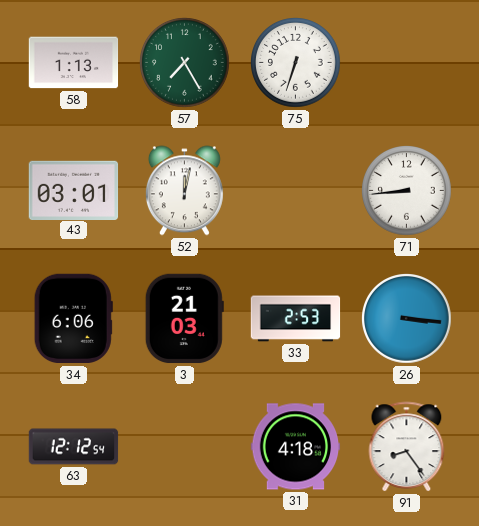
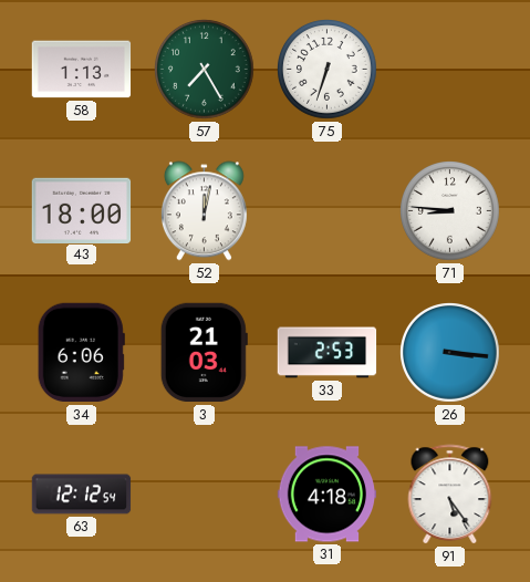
43: 03:01 -> 18:00
71: 8:44 -> 8:46
91: 8:24 -> 5:24
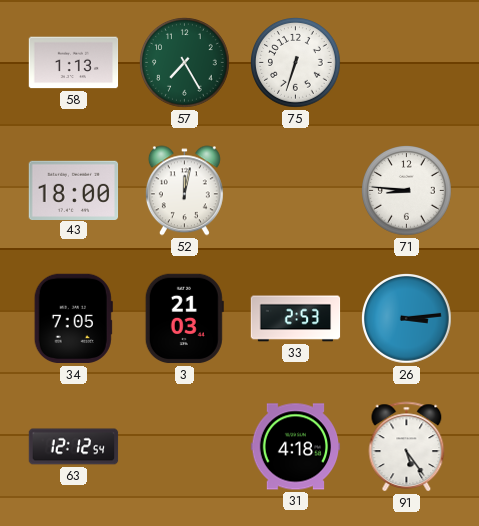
34: 6:06 -> 7:05
26: 3:16 -> 3:14
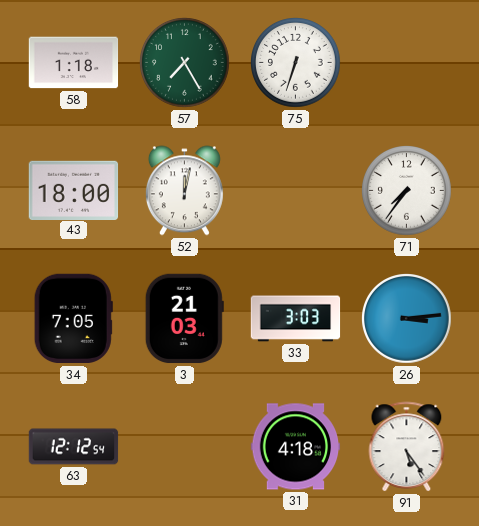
58: 1:13 -> 1:18
71: 8:46 -> 7:36
33: 2:53 -> 3:03
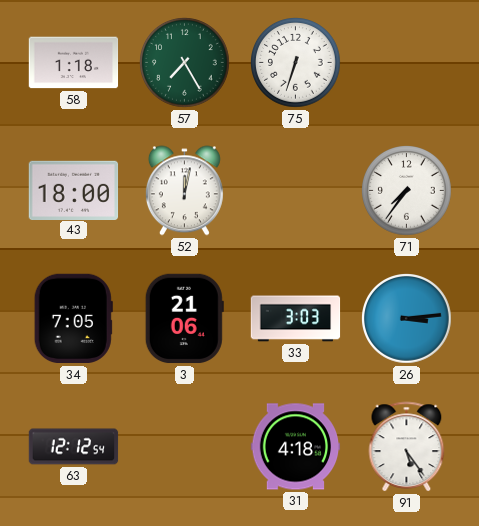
3: 21:03 -> 21:06
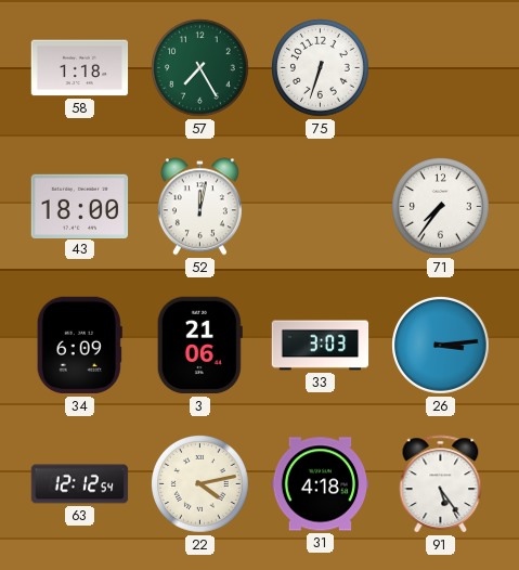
34: 7:05 -> 6:09
22: none -> 4:13
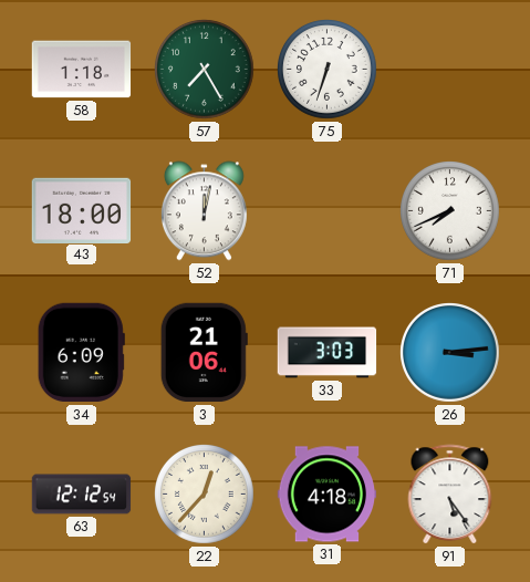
71: 7:36 -> 7:41
22: 4:13 -> 12:37
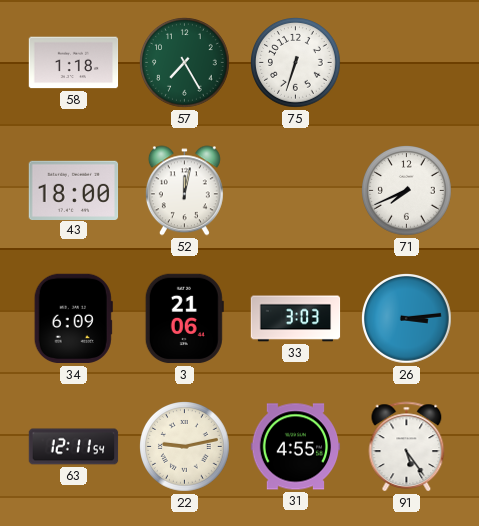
63: 12:12 -> 12:11
22: 12:37 -> 9:13
31: 4:18 -> 4:55
